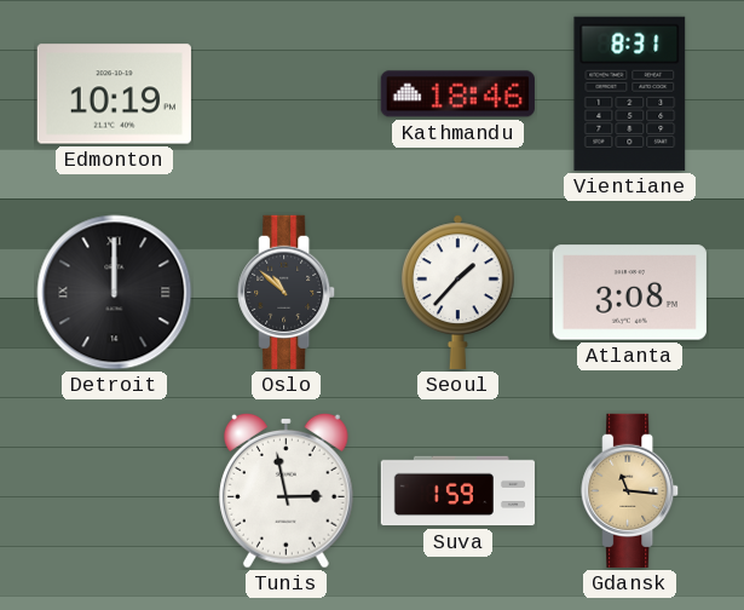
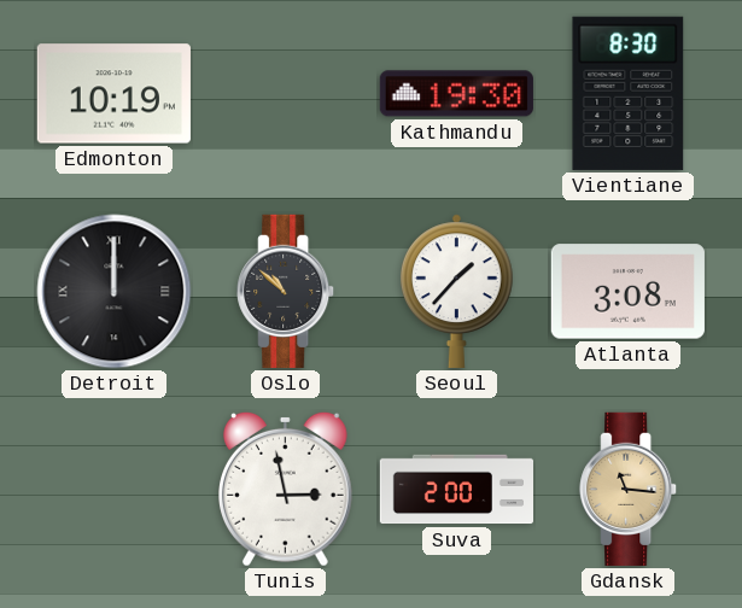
Kathmandu: 18:46 -> 19:30
Vientiane: 8:31 -> 8:30
Suva: 1:59 -> 2:00
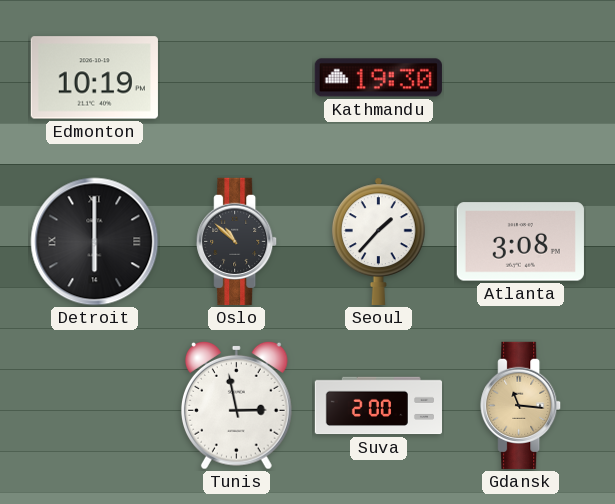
Vientiane: 8:30 -> none
Detroit: 12:00 -> 6:00
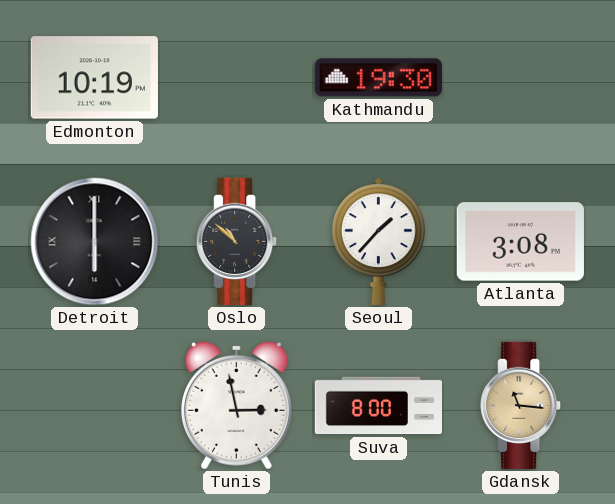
Suva: 2:00 -> 8:00
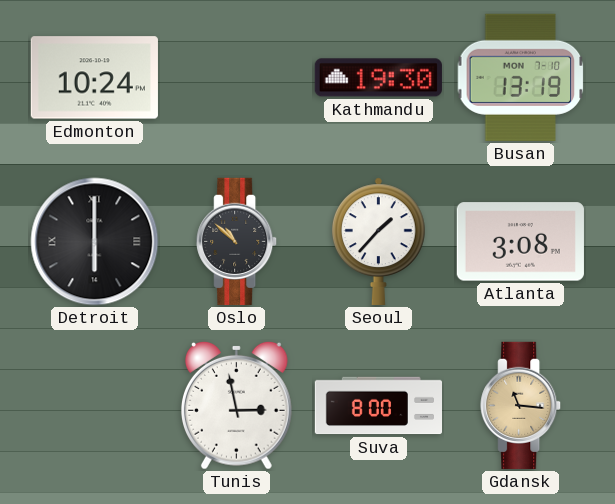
Edmonton: 10:19 -> 10:24
Busan: none -> 13:19
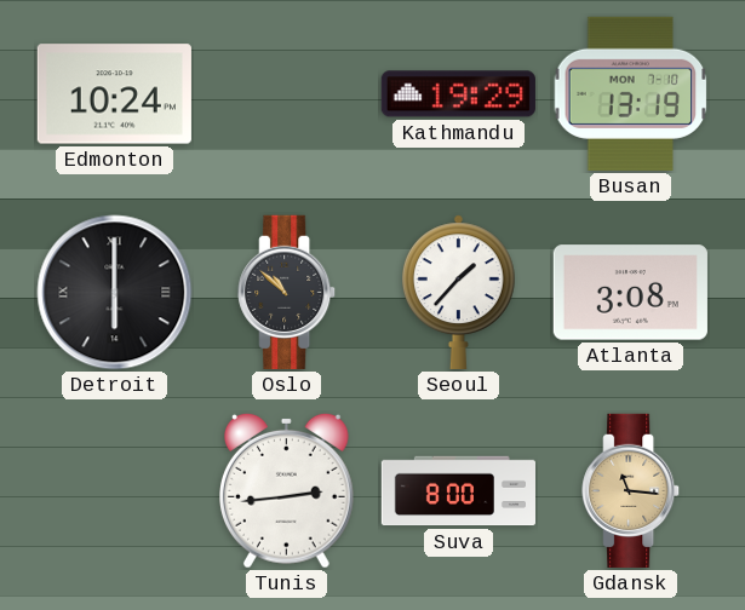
Kathmandu: 19:30 -> 19:29
Tunis: 2:58 -> 2:44
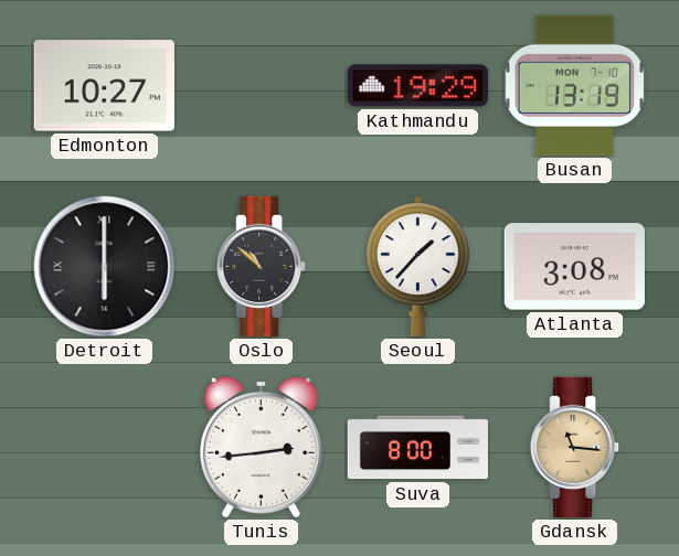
Edmonton: 10:24 -> 10:27
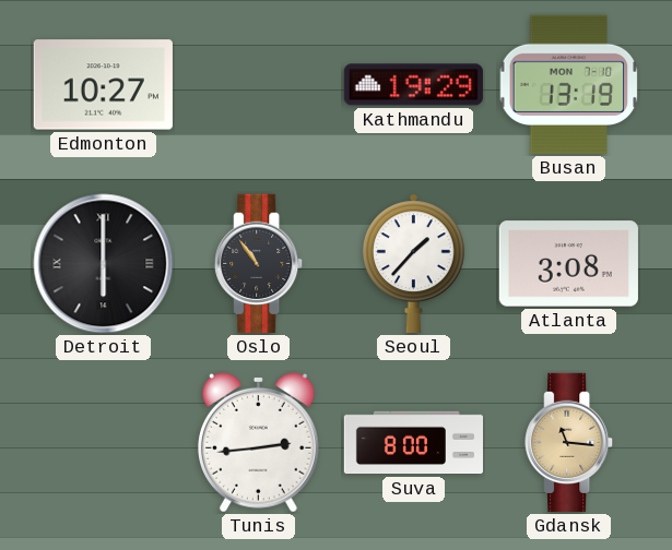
Oslo: 10:52 -> 10:54
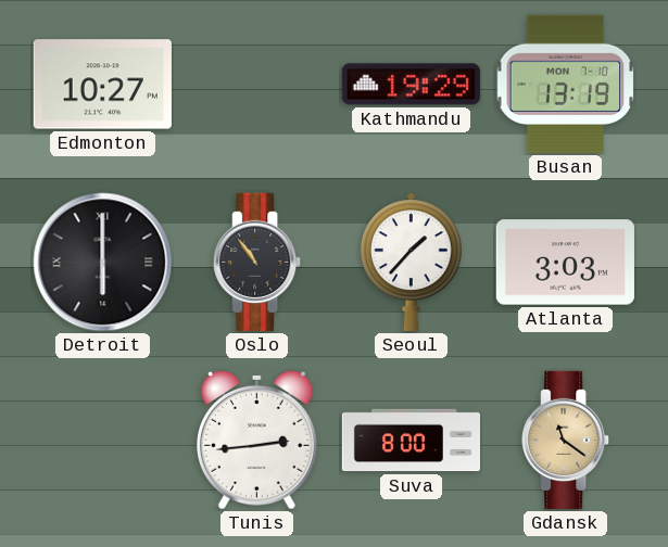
Atlanta: 3:08 -> 3:03
Gdansk: 11:16 -> 11:21
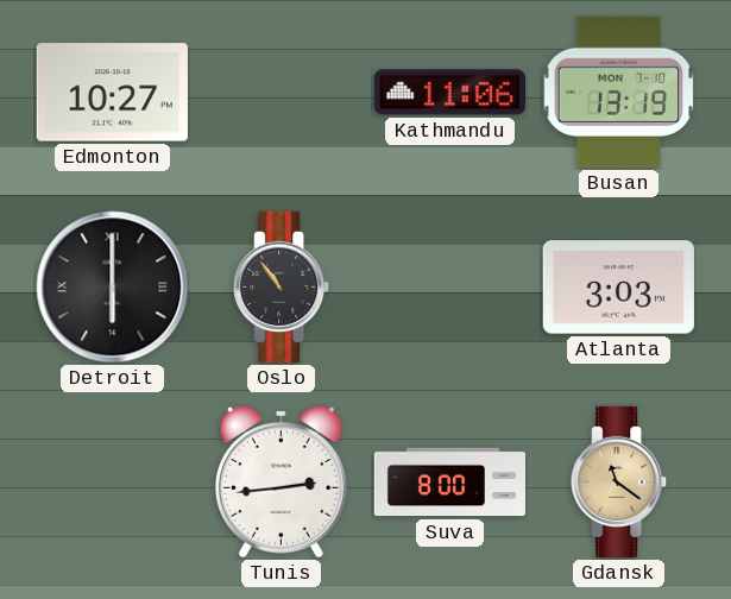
Kathmandu: 19:29 -> 11:06
Seoul: 1:37 -> none
